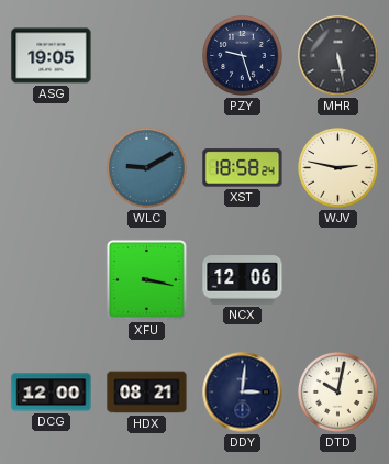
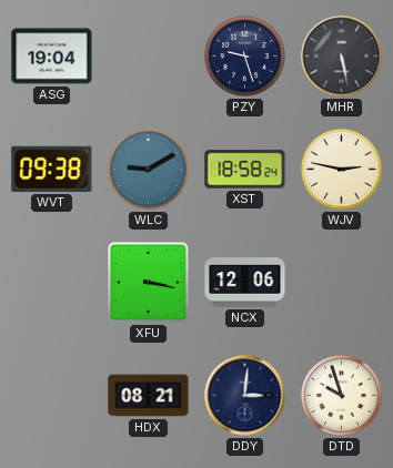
ASG: 19:05 -> 19:04
WVT: none -> 09:38
DCG: 12:00 -> none
DTD: 10:02 -> 9:57
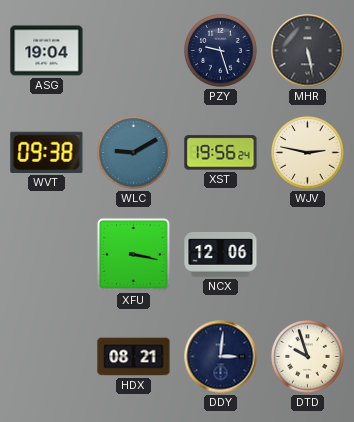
XST: 18:58 -> 19:56
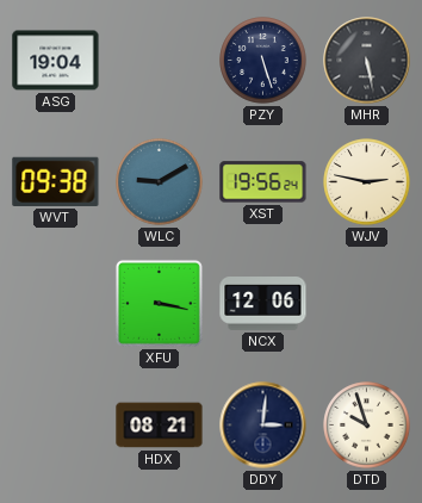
PZY: 9:27 -> 5:27
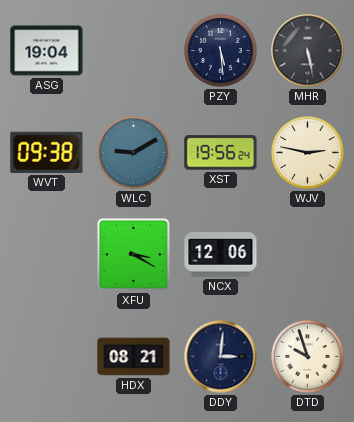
PZY: 5:27 -> 5:29
XFU: 3:17 -> 3:20
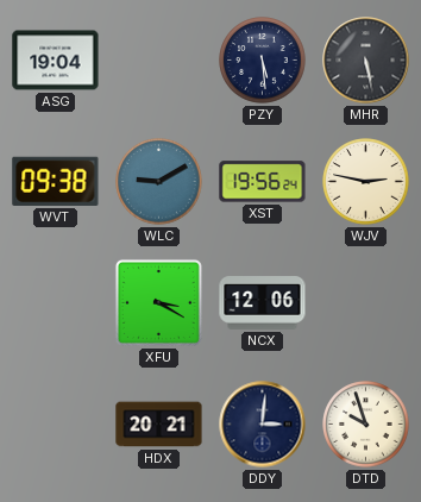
HDX: 08:21 -> 20:21
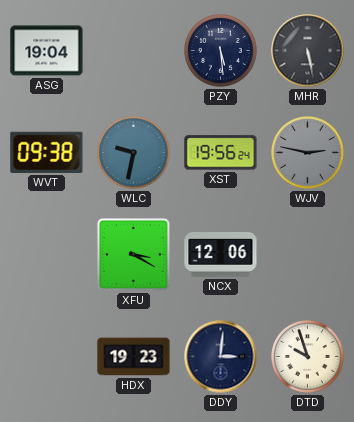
WLC: 9:10 -> 9:32
WJV dial: cream -> grey
HDX: 20:21 -> 19:23
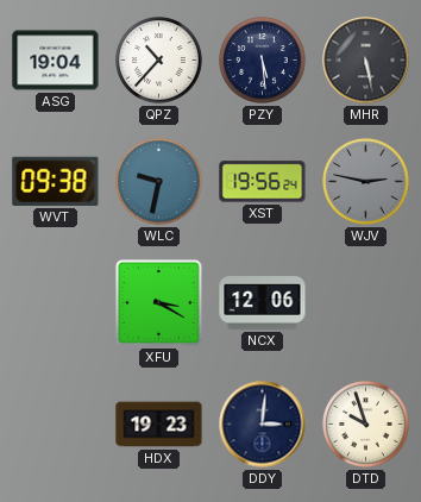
QPZ: none -> 10:37
